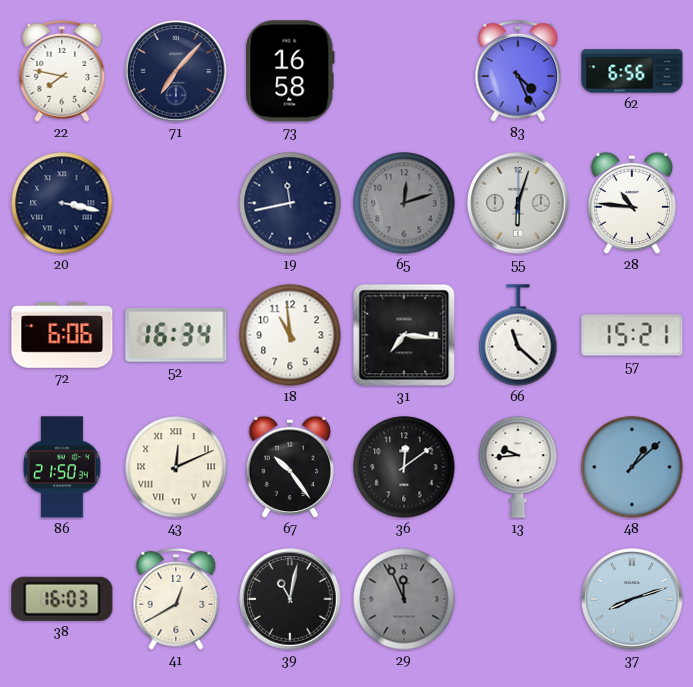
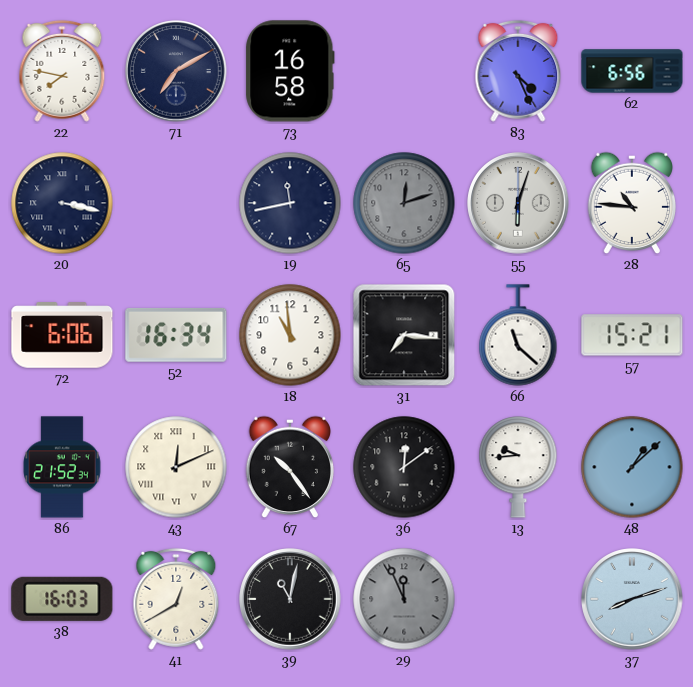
71: 7:07 -> 7:10
86: 21:50 -> 21:52
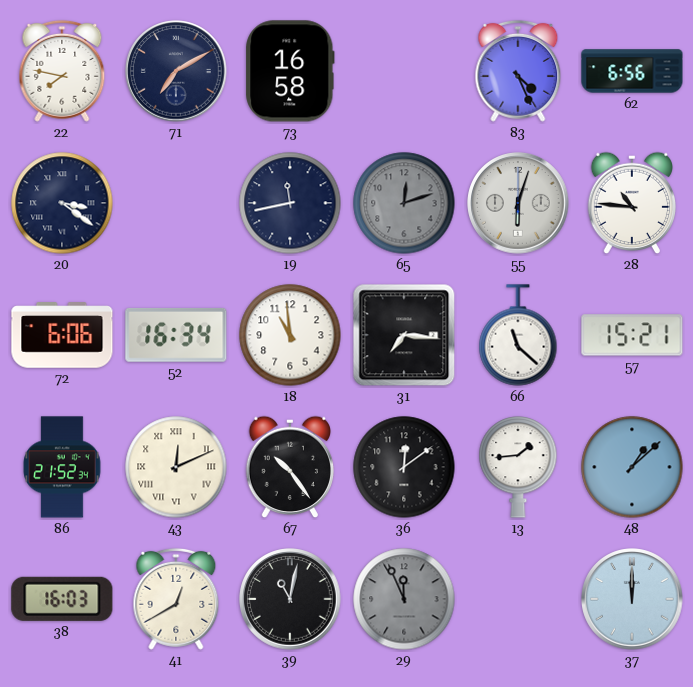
20: 3:17 -> 3:21
13: 9:44 -> 1:44
37: 8:12 -> 12:00
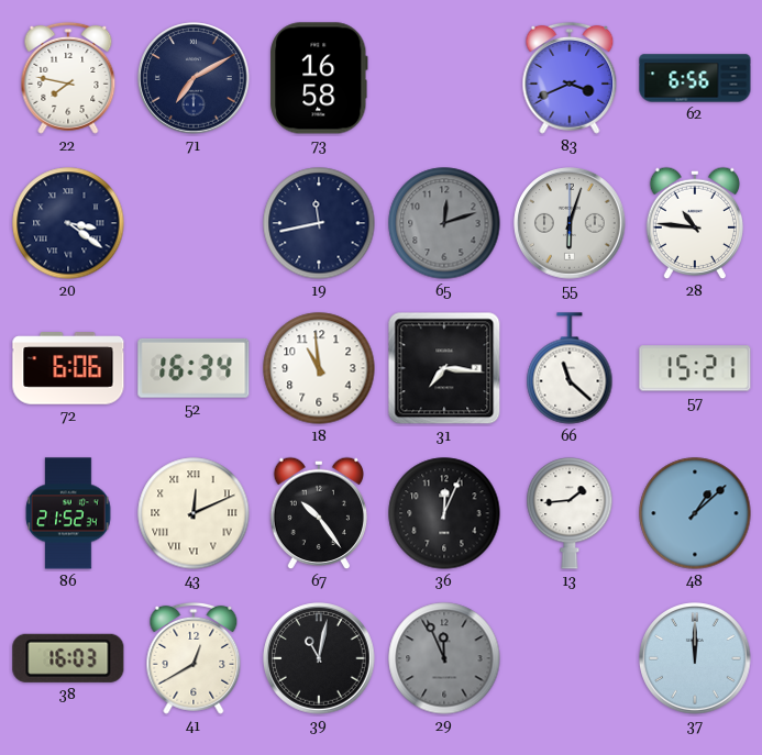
83: 4:26 -> 3:41
36: 12:09 -> 12:04
